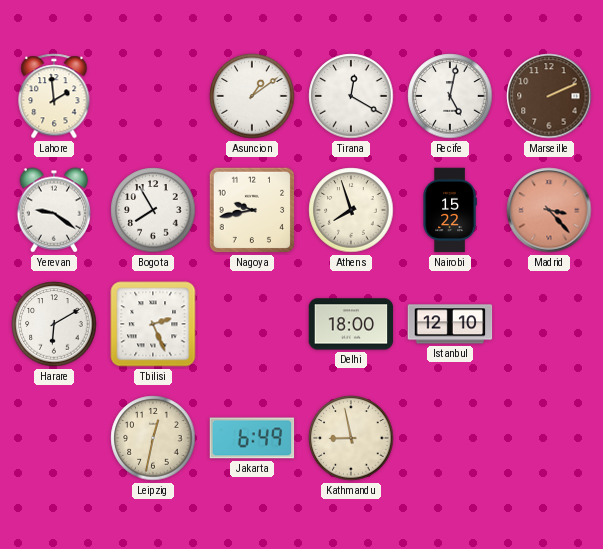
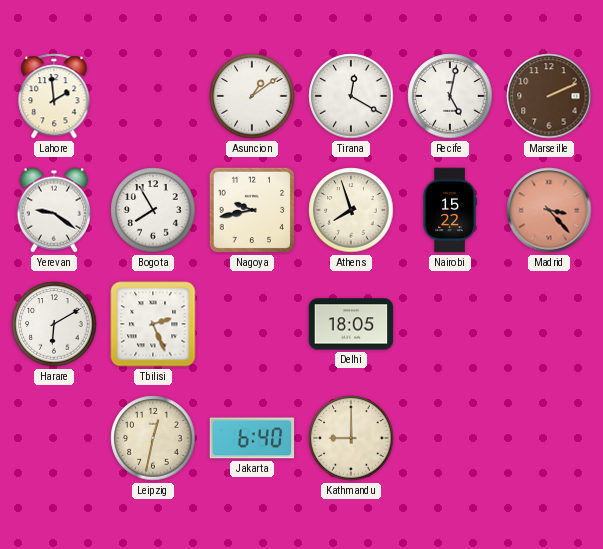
Delhi: 18:00 -> 18:05
Istanbul: 12:10 -> none
Jakarta: 6:49 -> 6:40
Kathmandu: 8:58 -> 9:00
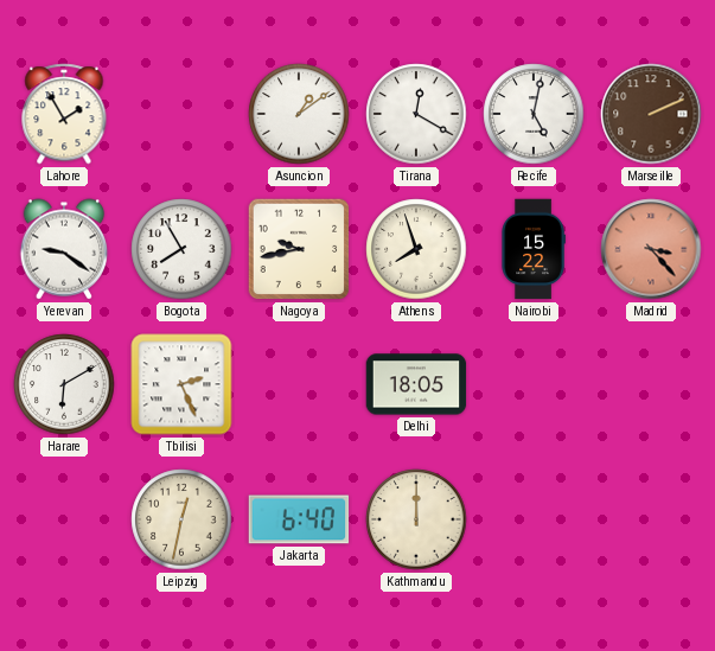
Lahore: 1:59 -> 1:55
Kathmandu: 9:00 -> 12:00
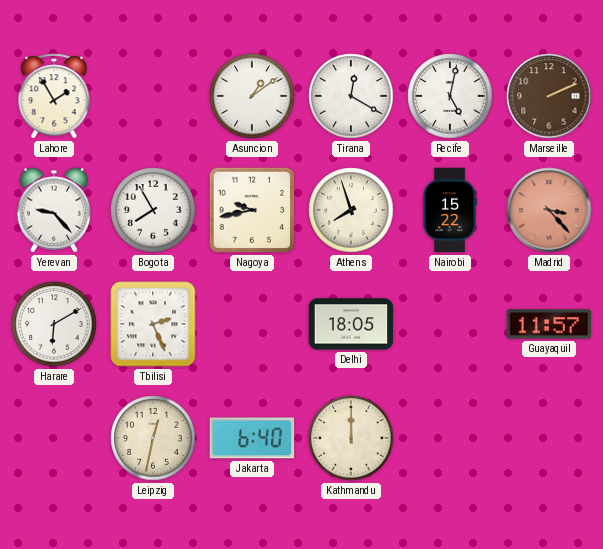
Yerevan: 9:21 -> 9:23
Guayaquil: none -> 11:57
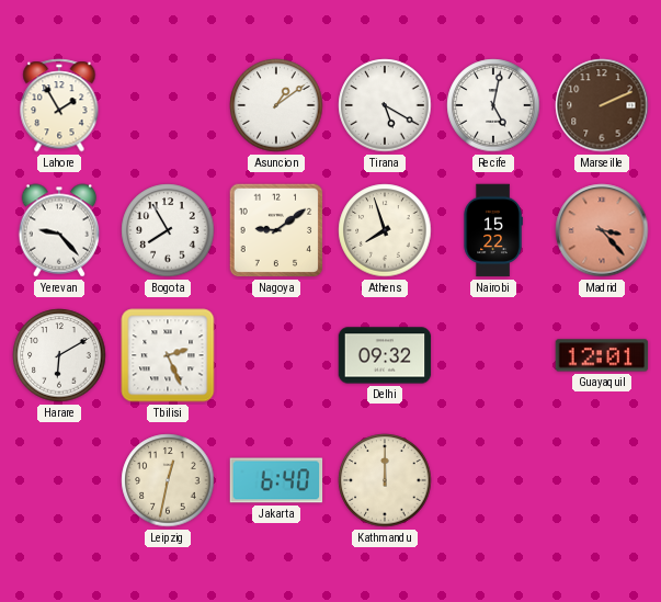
Tirana: 12:20 -> 5:20
Nagoya: 9:43 -> 9:09
Delhi: 18:05 -> 09:32
Guayaquil: 11:57 -> 12:01
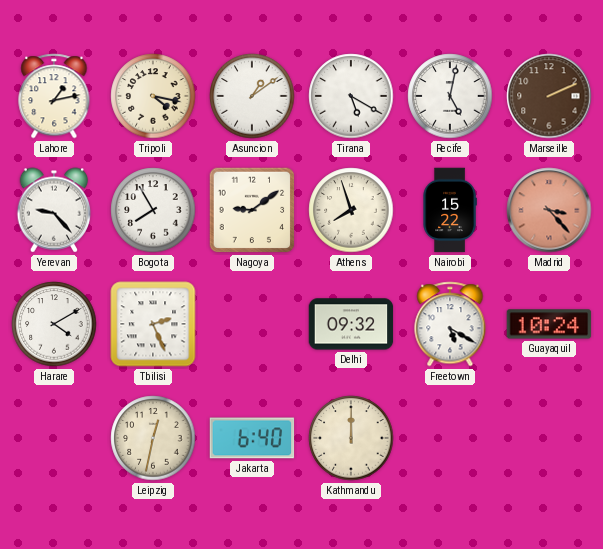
Lahore: 1:55 -> 1:13
Tripoli: none -> 4:17
Harare: 6:10 -> 4:10
Freetown: none -> 5:20
Guayaquil: 12:01 -> 10:24
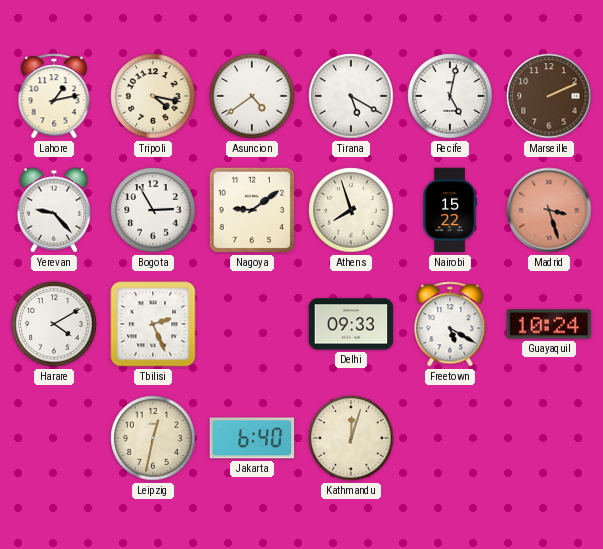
Asuncion: 1:09 -> 4:39
Bogota: 7:55 -> 2:55
Madrid: 3:23 -> 3:27
Delhi: 09:32 -> 09:33
Kathmandu: 12:00 -> 12:03
